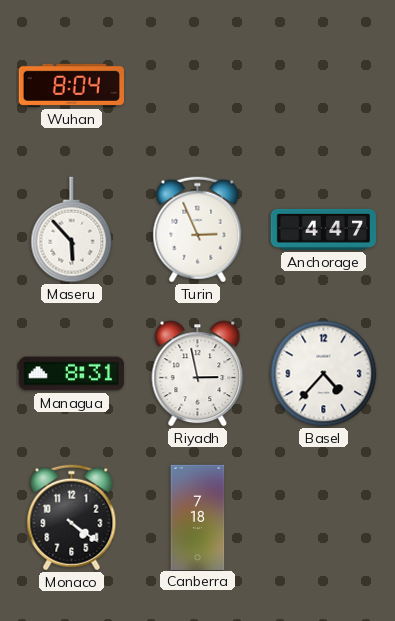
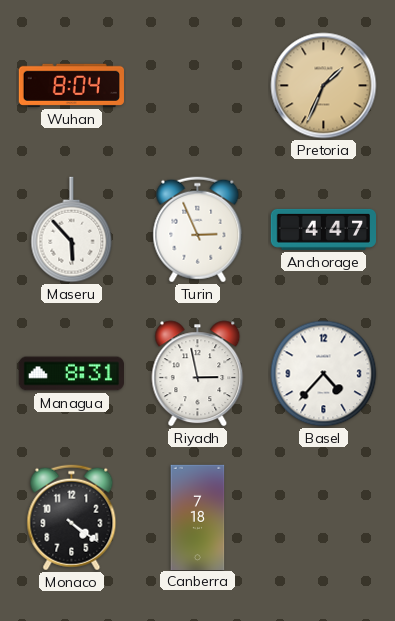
Pretoria: none -> 1:34
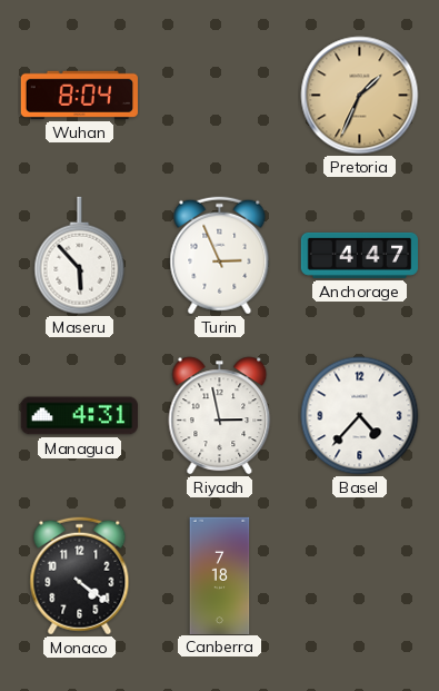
Managua: 8:31 -> 4:31
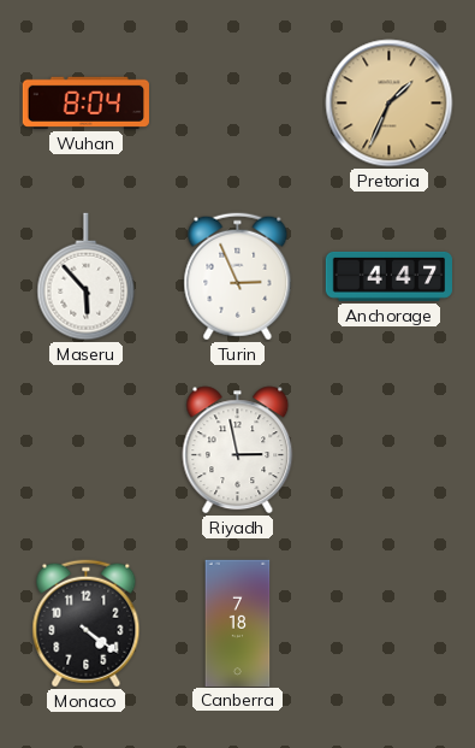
Managua: 4:31 -> none
Basel: 4:37 -> none
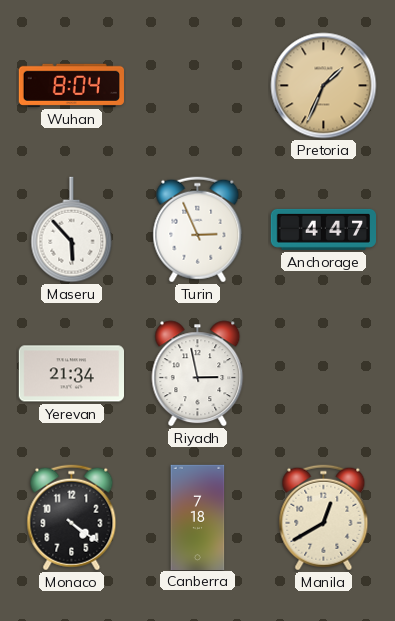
Yerevan: none -> 21:34
Manila: none -> 12:40
